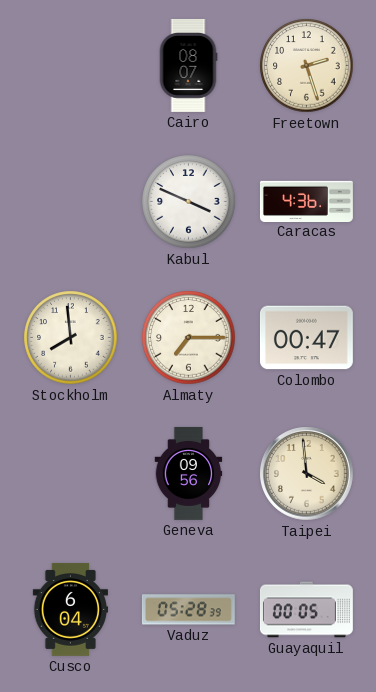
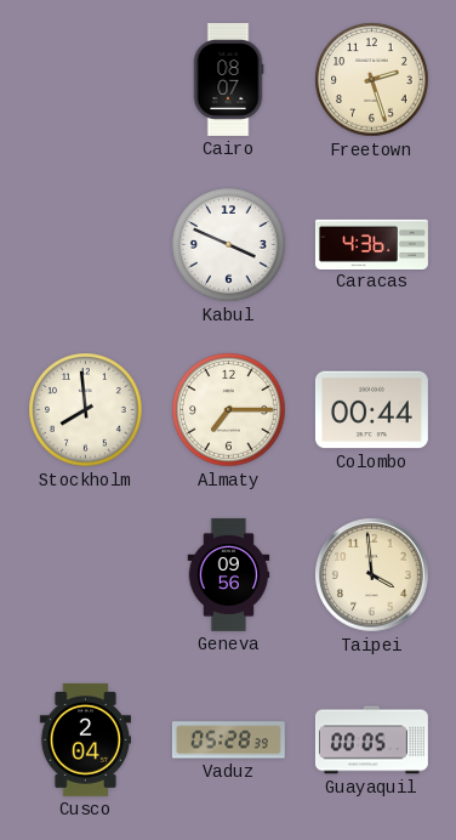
Colombo: 00:47 -> 00:44
Cusco: 6:04 -> 2:04
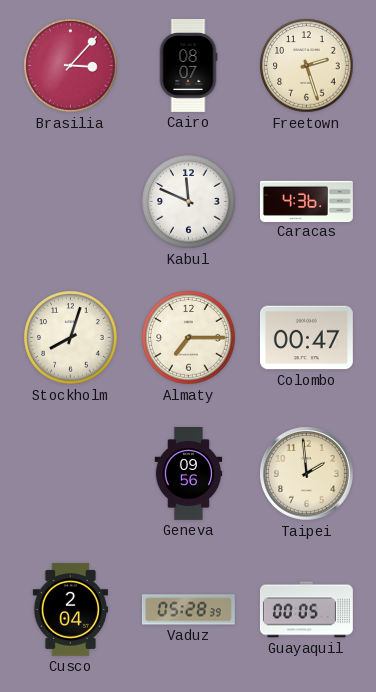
Brasilia: none -> 3:07
Kabul: 3:49 -> 11:49
Stockholm: 7:59 -> 8:03
Colombo: 00:44 -> 00:47
Taipei: 3:59 -> 1:59
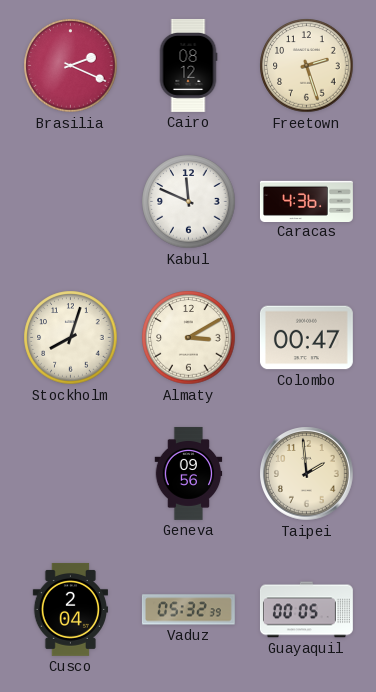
Brasilia: 3:07 -> 2:19
Cairo: 08:07 -> 08:12
Almaty: 7:15 -> 3:10
Vaduz: 05:28 -> 05:32
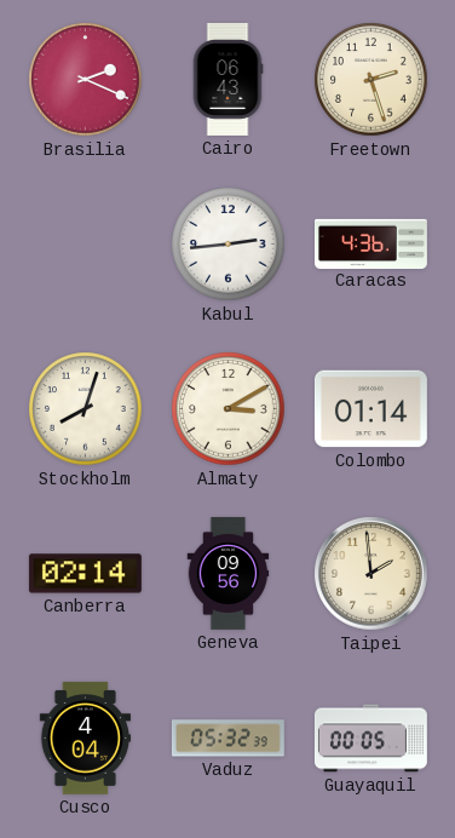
Cairo: 08:12 -> 06:43
Kabul: 11:49 -> 2:44
Colombo: 00:47 -> 01:14
Canberra: none -> 02:14
Cusco: 2:04 -> 4:04
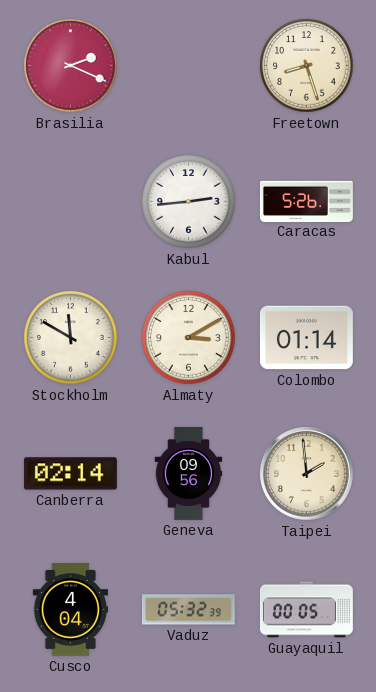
Cairo: 06:43 -> none
Freetown: 2:27 -> 8:27
Caracas: 4:36 -> 5:26
Stockholm: 8:03 -> 11:50
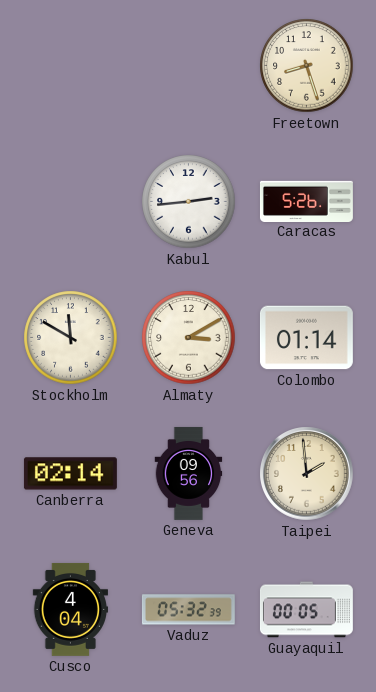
Brasilia: 2:19 -> none
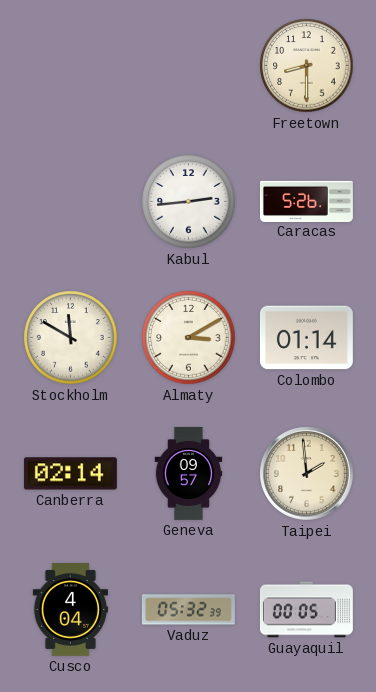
Freetown: 8:27 -> 8:30
Geneva: 09:56 -> 09:57
